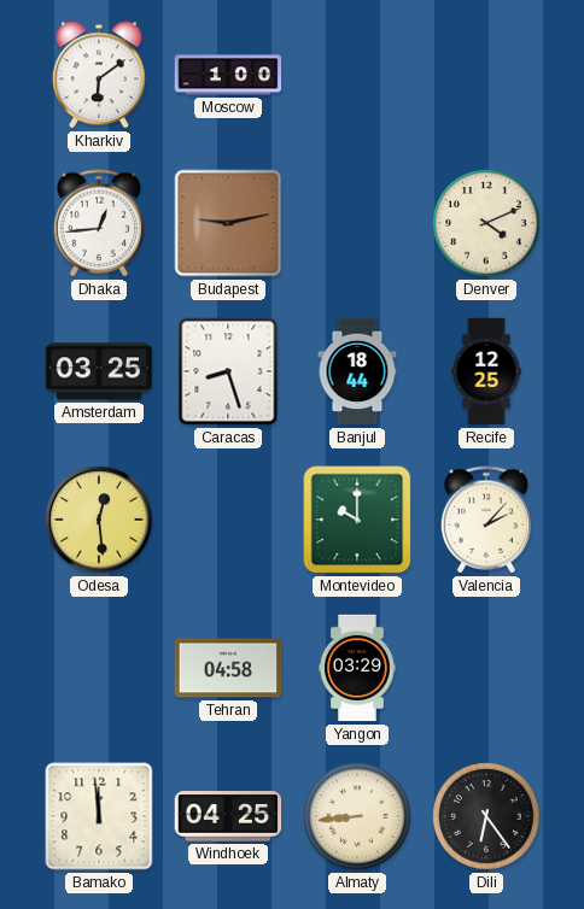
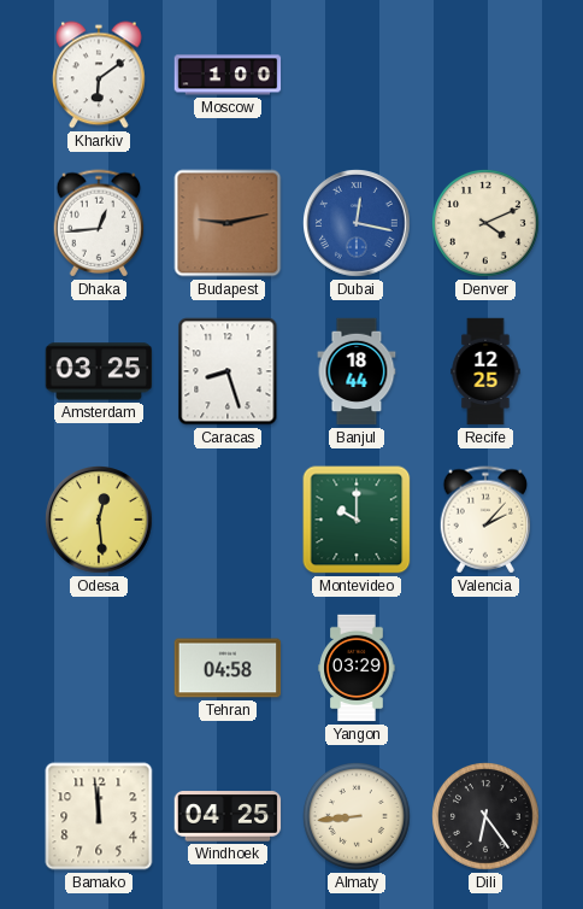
Dubai: none -> 12:17
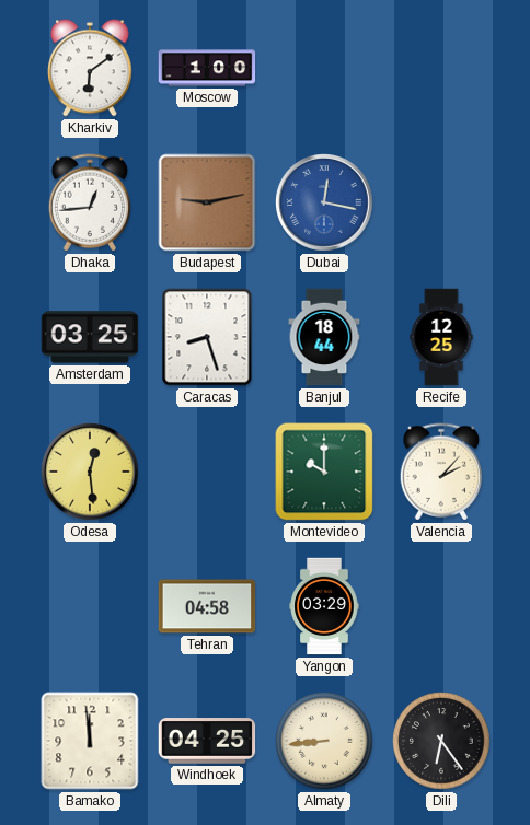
Denver: 4:11 -> none
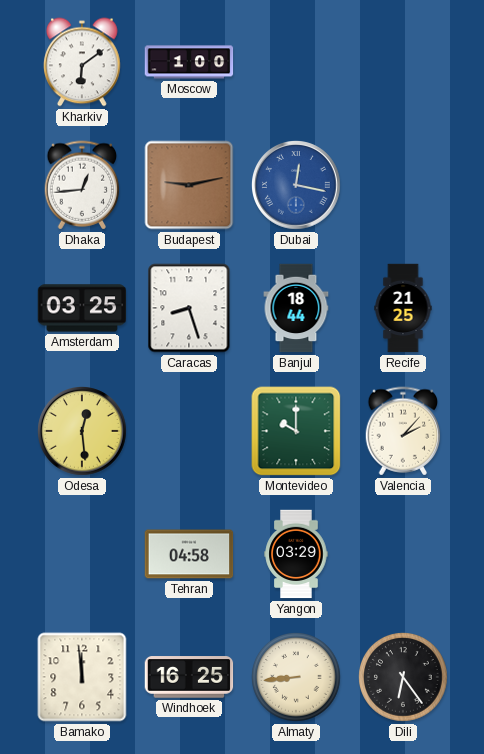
Recife: 12:25 -> 21:25
Windhoek: 04:25 -> 16:25
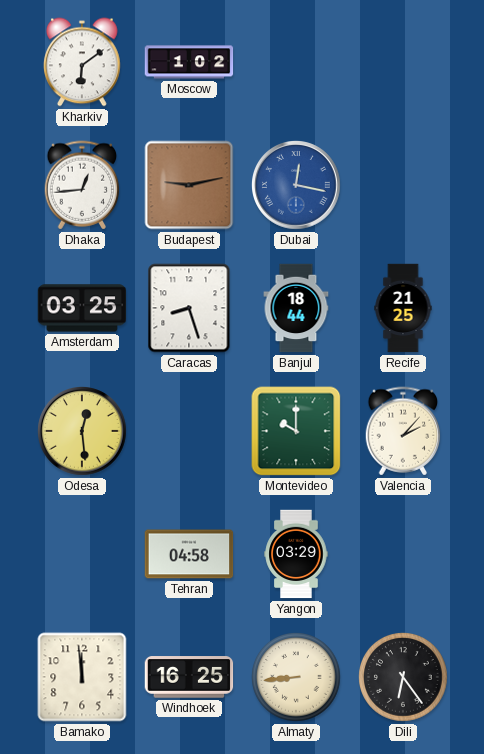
Moscow: 1:00 -> 1:02
